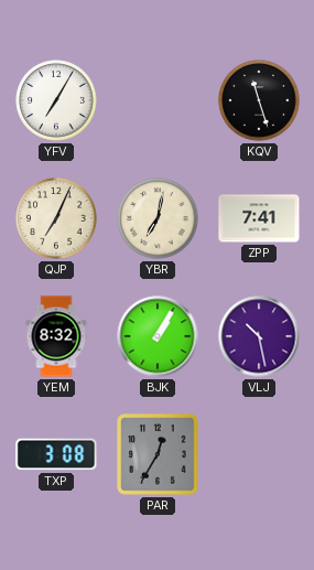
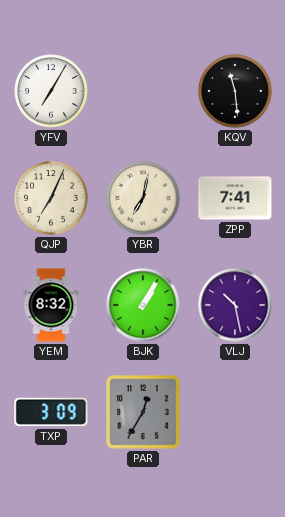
KQV: 11:27 -> 11:29
TXP: 3:08 -> 3:09
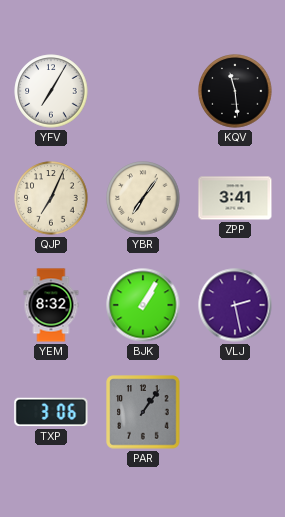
YBR: 7:02 -> 7:06
ZPP: 7:41 -> 3:41
VLJ: 10:28 -> 2:28
TXP: 3:09 -> 3:06
PAR: 12:35 -> 1:06
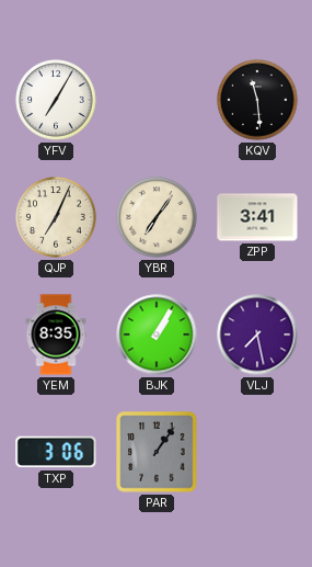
YEM: 8:32 -> 8:35
VLJ: 2:28 -> 7:28
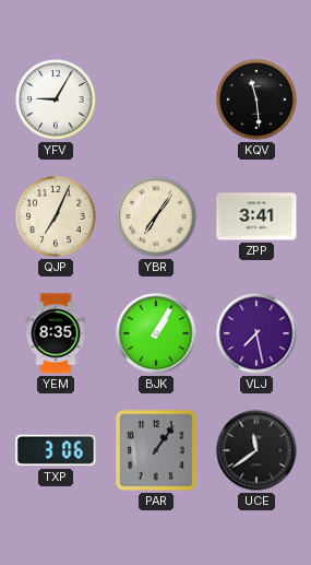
YFV: 7:05 -> 9:05
UCE: none -> 11:39
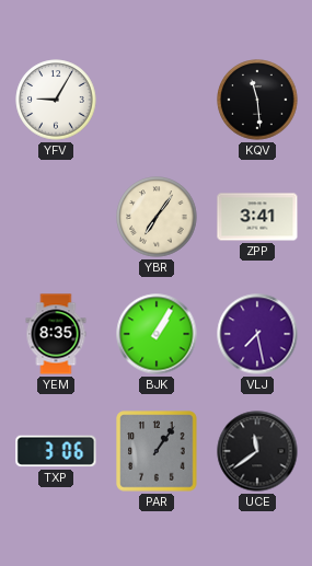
QJP: 7:04 -> none
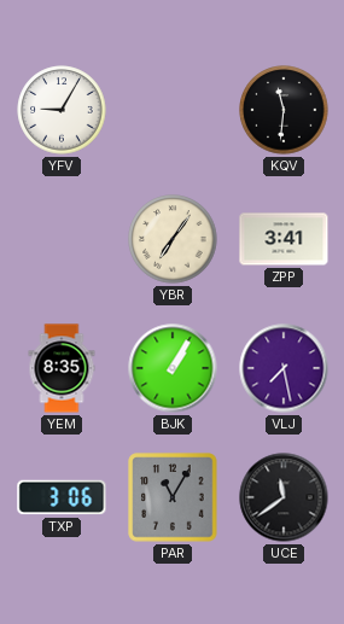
KQV: 11:29 -> 11:31
PAR: 1:06 -> 11:05
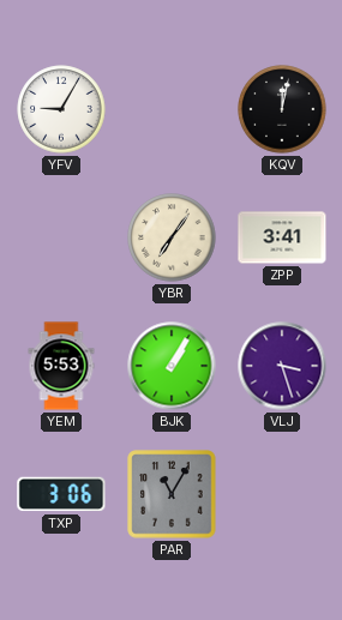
KQV: 11:31 -> 12:02
YEM: 8:35 -> 5:53
VLJ: 7:28 -> 3:27
UCE: 11:39 -> none
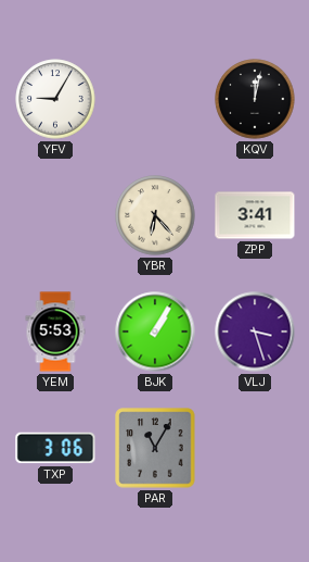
YBR: 7:06 -> 6:23
